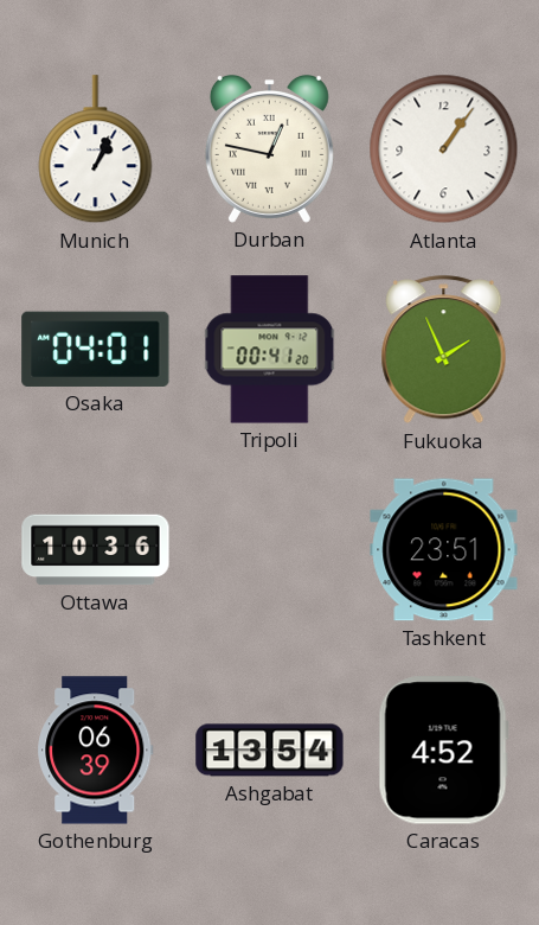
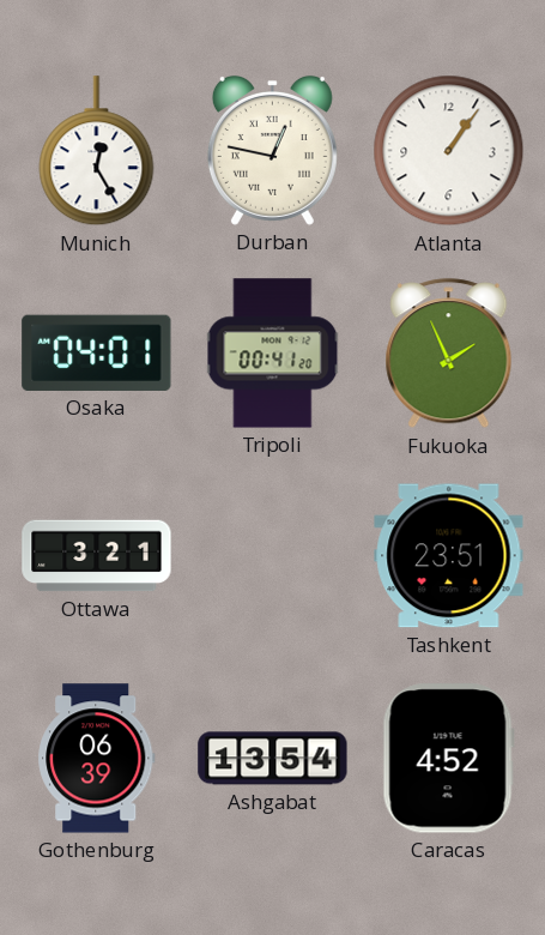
Munich: 1:04 -> 12:25
Ottawa: 10:36 -> 3:21
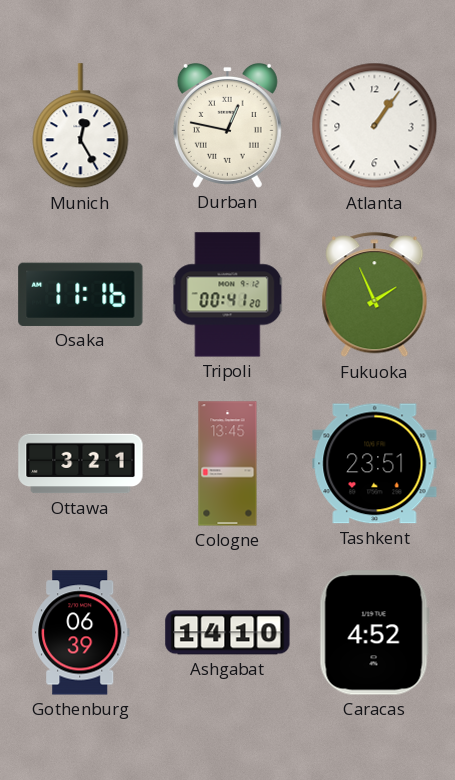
Osaka: 04:01 -> 11:16
Cologne: none -> 13:45
Ashgabat: 13:54 -> 14:10
